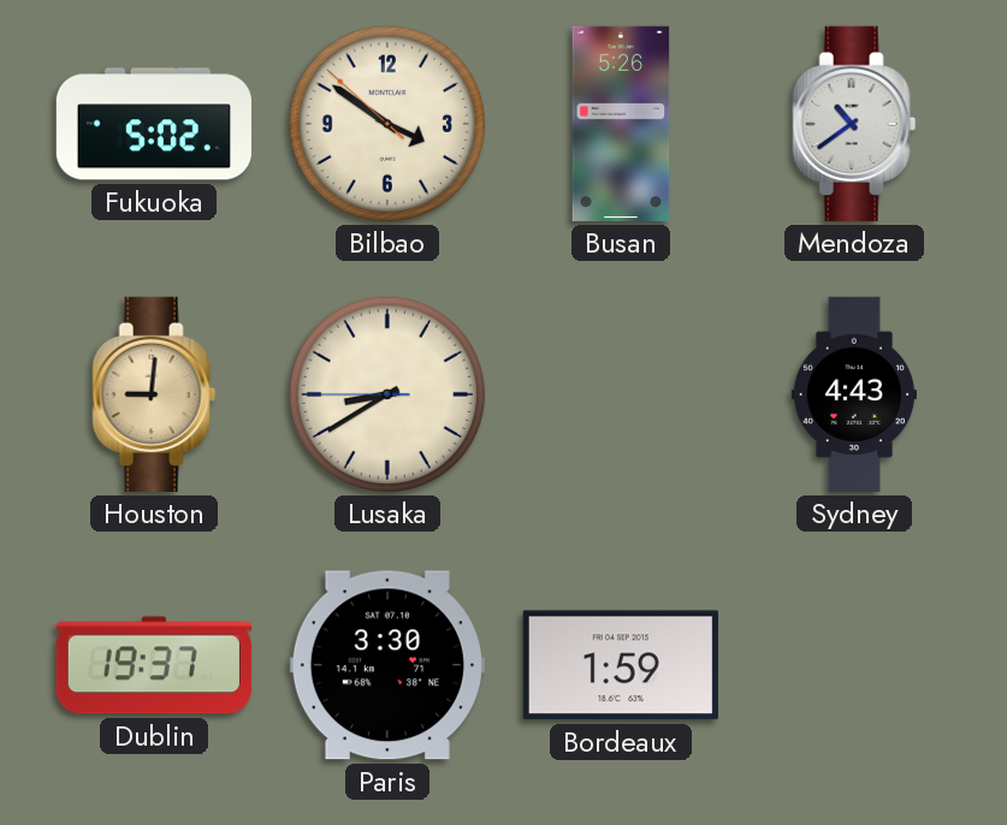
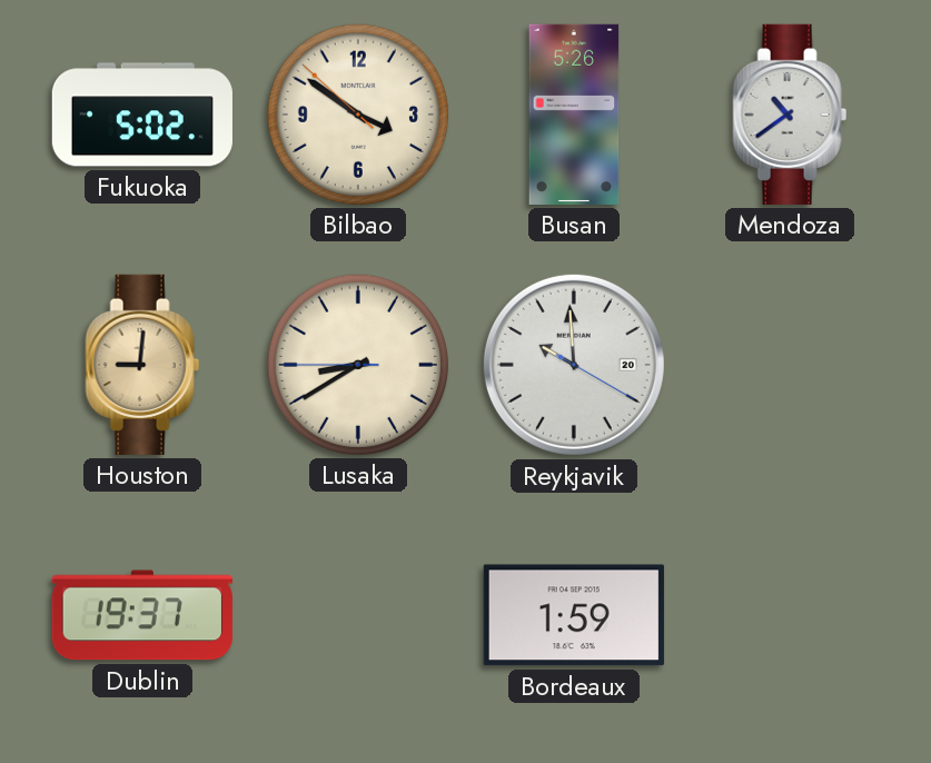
Reykjavik: none -> 9:59
Sydney: 4:43 -> none
Paris: 3:30 -> none
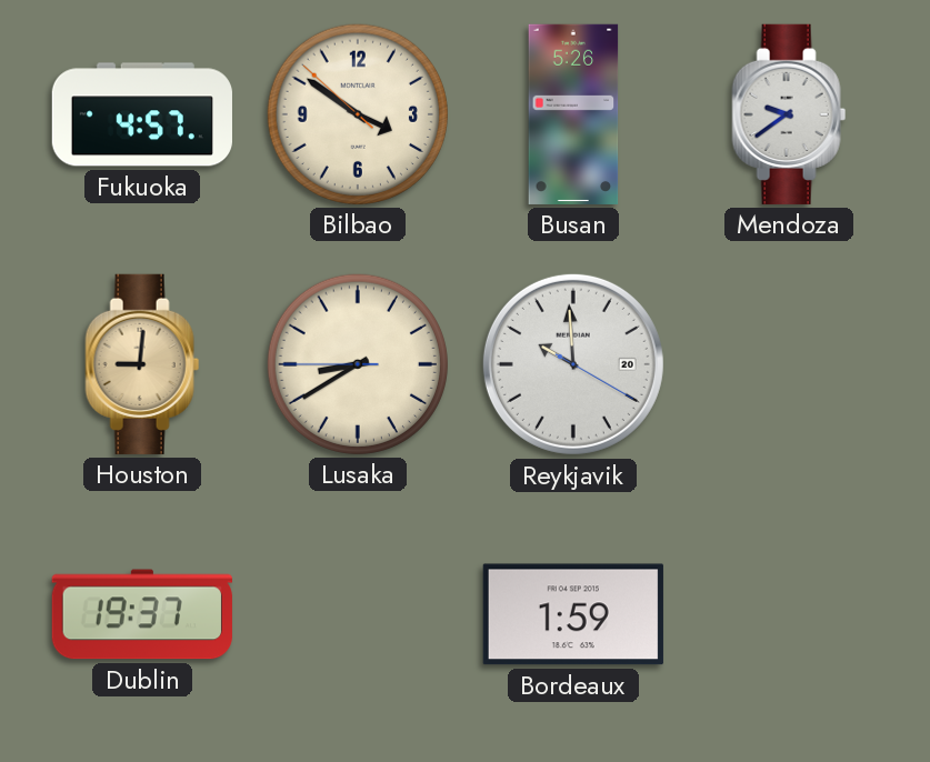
Fukuoka: 5:02 -> 4:57
Mendoza: 10:39 -> 9:39
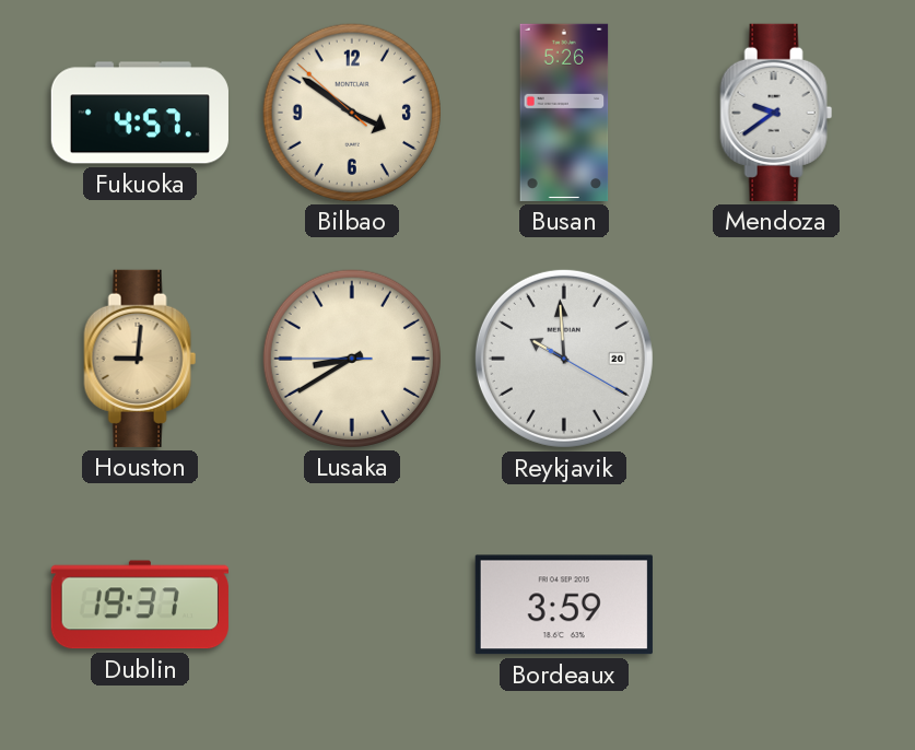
Bordeaux: 1:59 -> 3:59
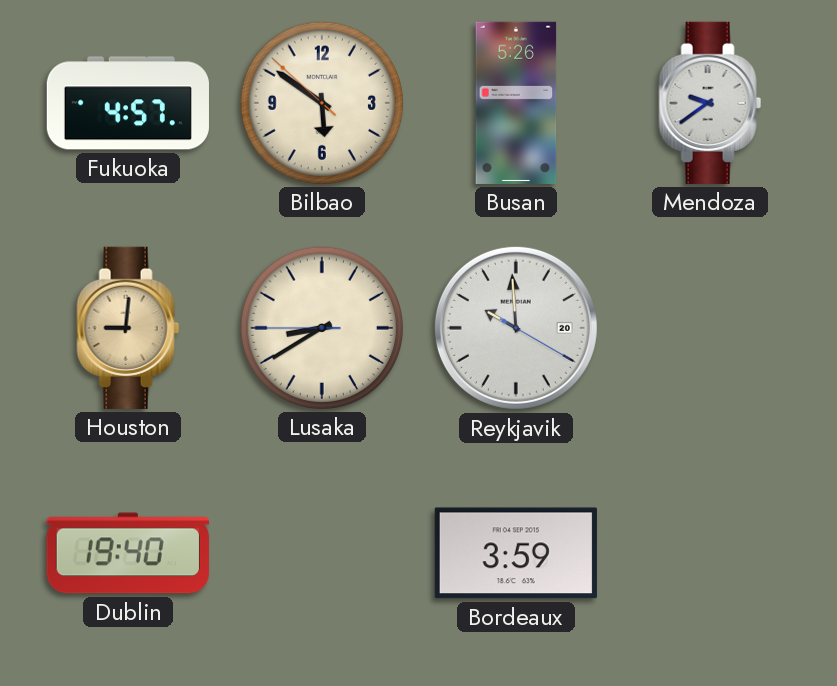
Bilbao: 3:50 -> 5:50
Dublin: 19:37 -> 19:40
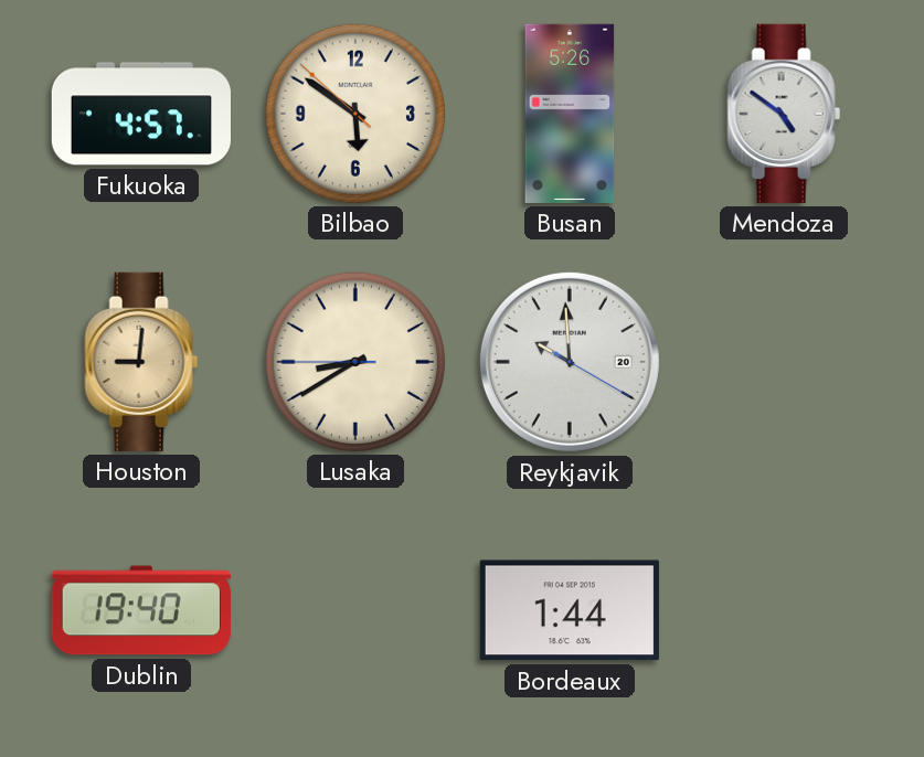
Mendoza: 9:39 -> 4:51
Bordeaux: 3:59 -> 1:44
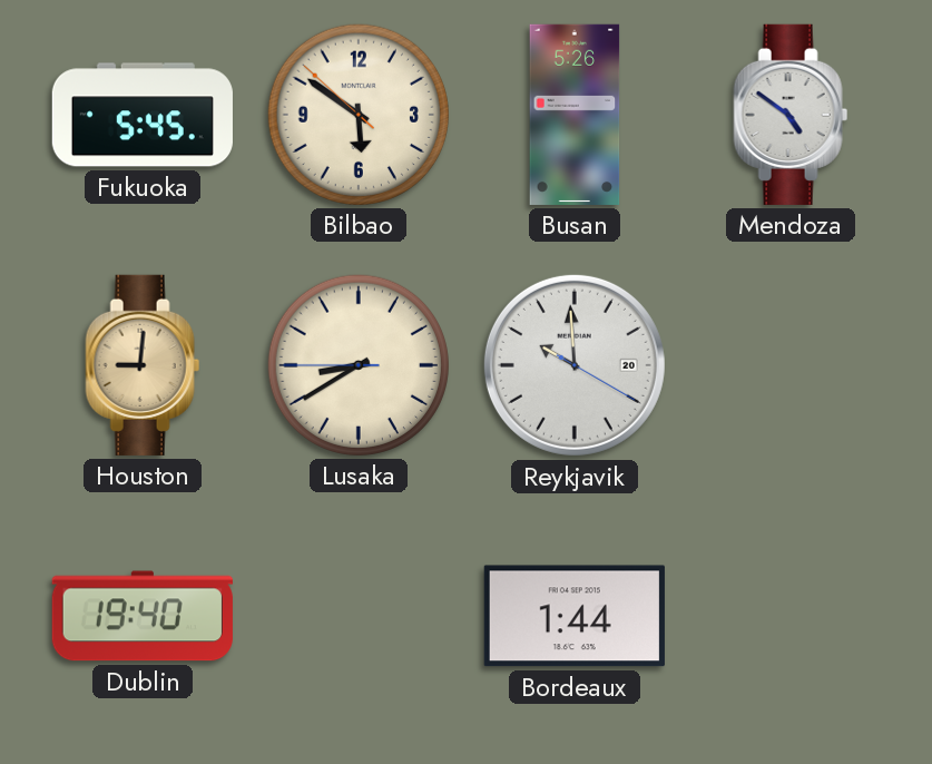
Fukuoka: 4:57 -> 5:45
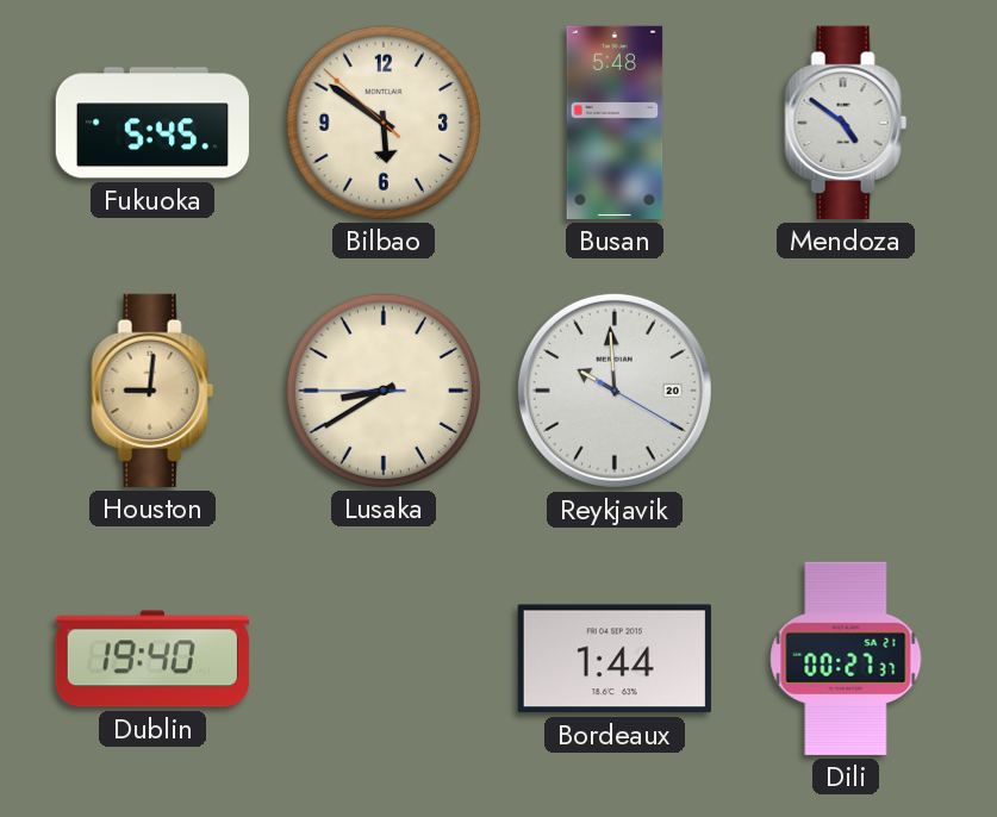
Busan: 5:26 -> 5:48
Dili: none -> 00:27
